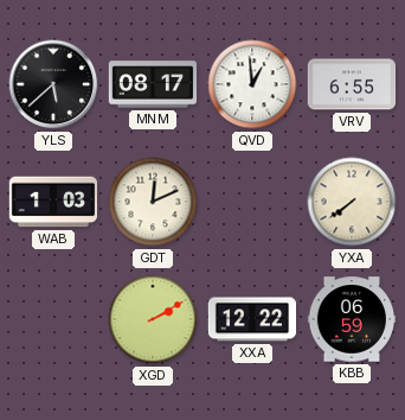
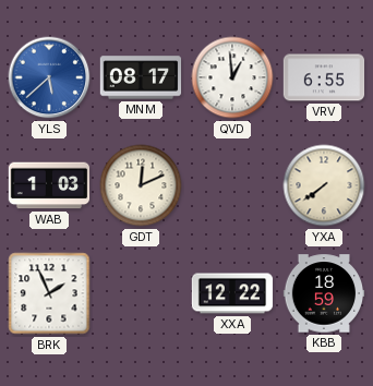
YLS dial: black -> blue
BRK: none -> 1:56
XGD: 2:10 -> none
KBB: 06:59 -> 18:59
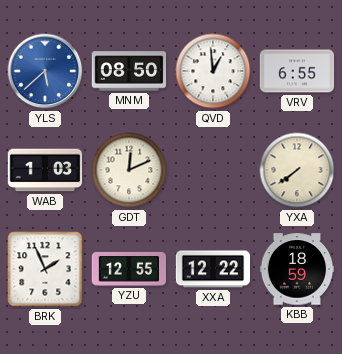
MNM: 08:17 -> 08:50
YZU: none -> 12:55
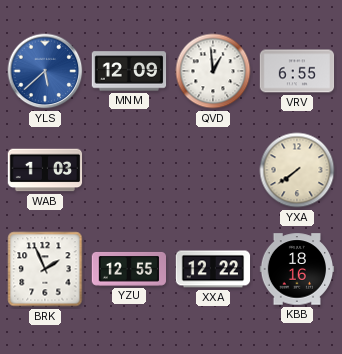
MNM: 08:50 -> 12:09
GDT: 12:11 -> none
KBB: 18:59 -> 18:16
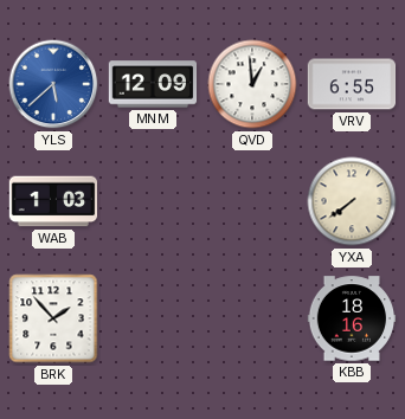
BRK: 1:56 -> 1:53
YZU: 12:55 -> none
XXA: 12:22 -> none
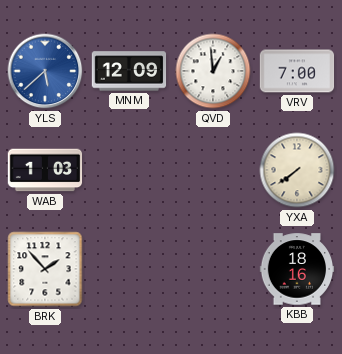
VRV: 6:55 -> 7:00
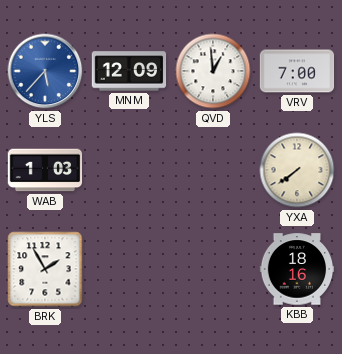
YLS: 5:38 -> 5:37
BRK: 1:53 -> 1:55
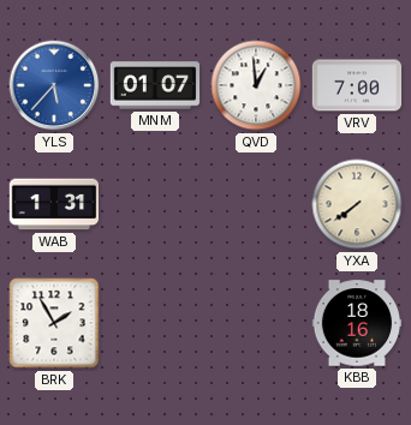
MNM: 12:09 -> 01:07
WAB: 1:03 -> 1:31
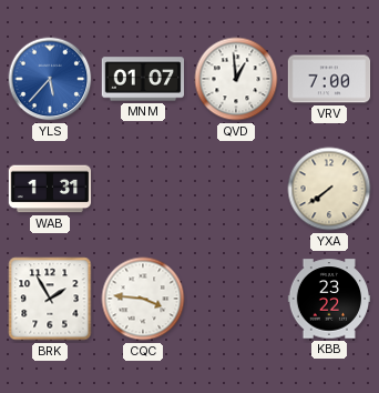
CQC: none -> 3:46
KBB: 18:16 -> 23:22
